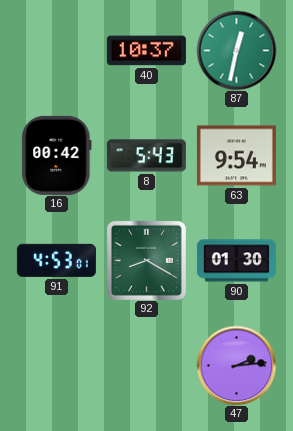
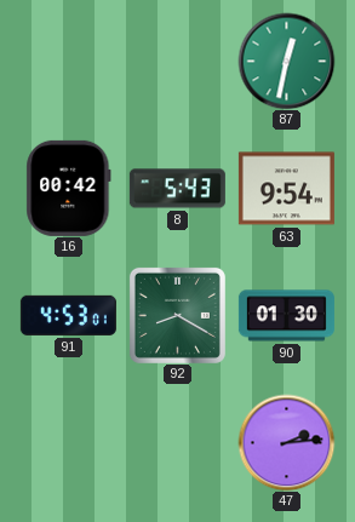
40: 10:37 -> none
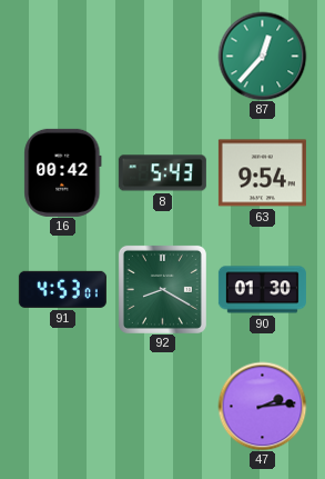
87: 12:32 -> 12:37
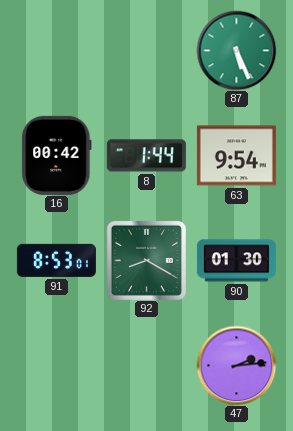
87: 12:37 -> 5:26
8: 5:43 -> 1:44
91: 4:53 -> 8:53
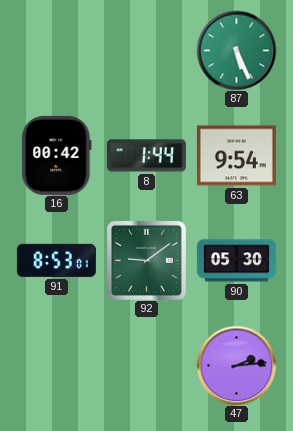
92: 8:20 -> 9:09
90: 01:30 -> 05:30
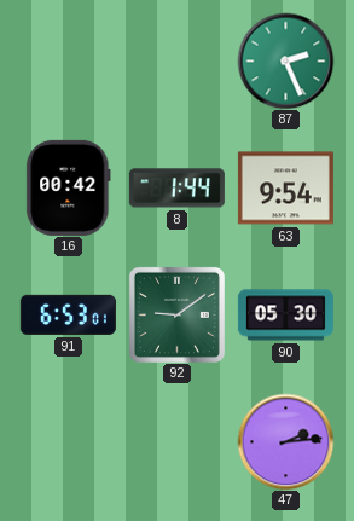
87: 5:26 -> 2:26
91: 8:53 -> 6:53
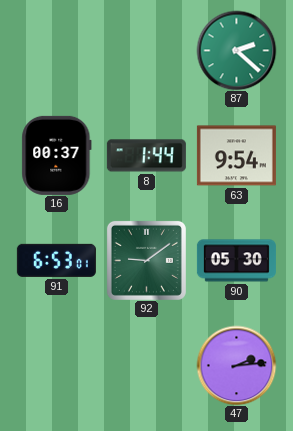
87: 2:26 -> 2:22
16: 00:42 -> 00:37
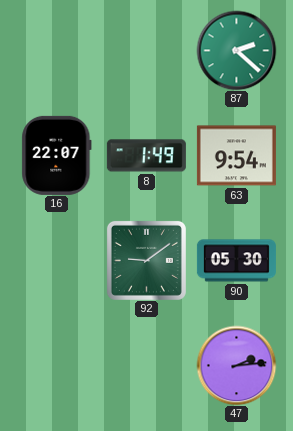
16: 00:37 -> 22:07
8: 1:44 -> 1:49
91: 6:53 -> none
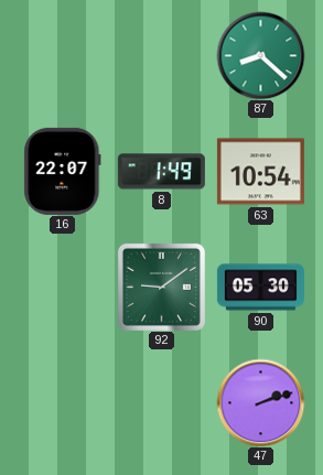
87: 2:22 -> 8:22
63: 9:54 -> 10:54
47: 2:14 -> 2:12
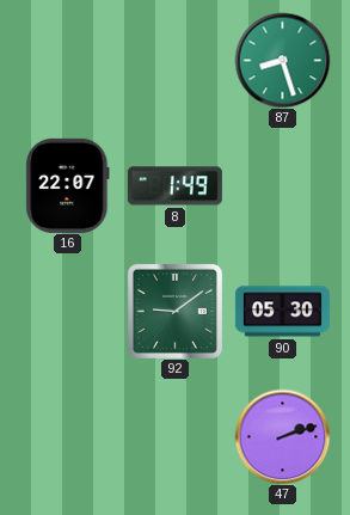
87: 8:22 -> 8:27
63: 10:54 -> none
